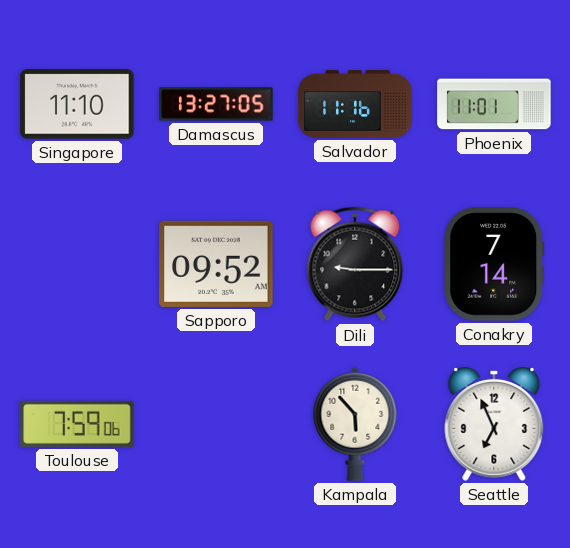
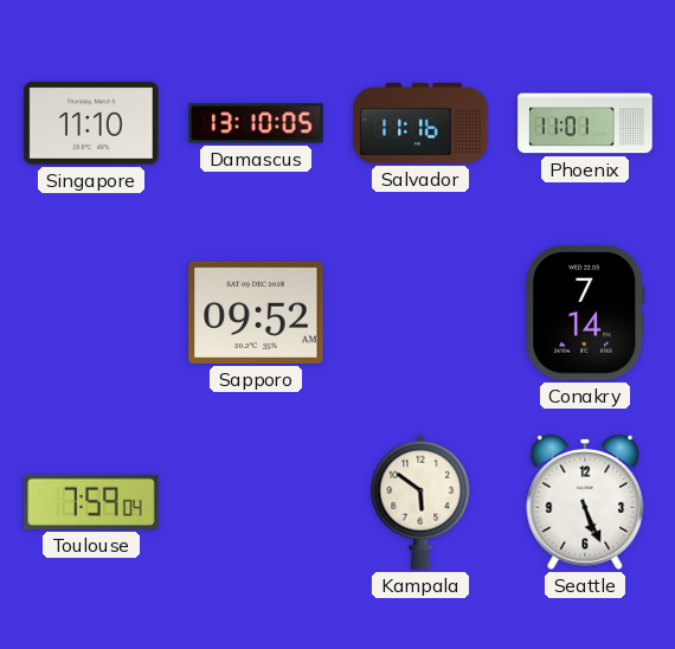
Damascus: 13:27 -> 13:10
Dili: 9:15 -> none
Toulouse: 7:59:06 -> 7:59:04
Kampala: 5:53 -> 5:51
Seattle: 6:56 -> 5:26
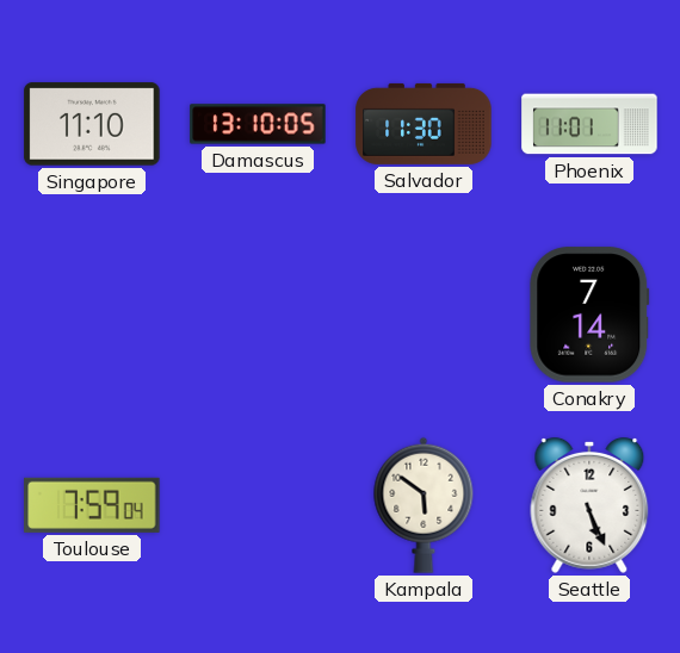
Salvador: 11:16 -> 11:30
Sapporo: 09:52 -> none
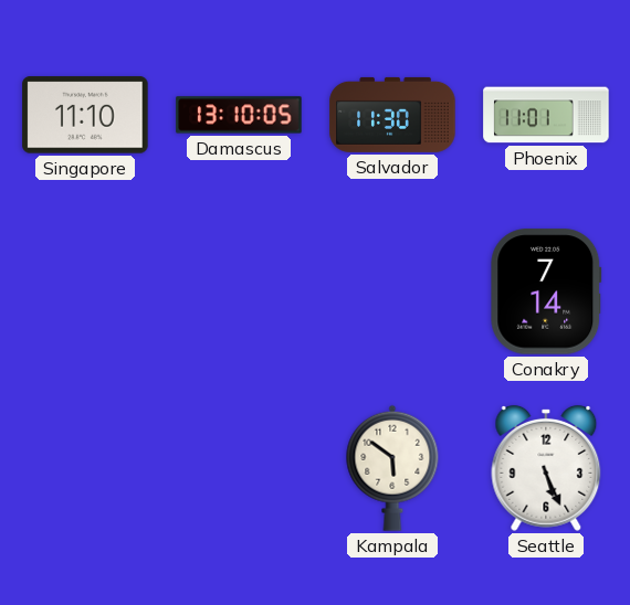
Toulouse: 7:59 -> none
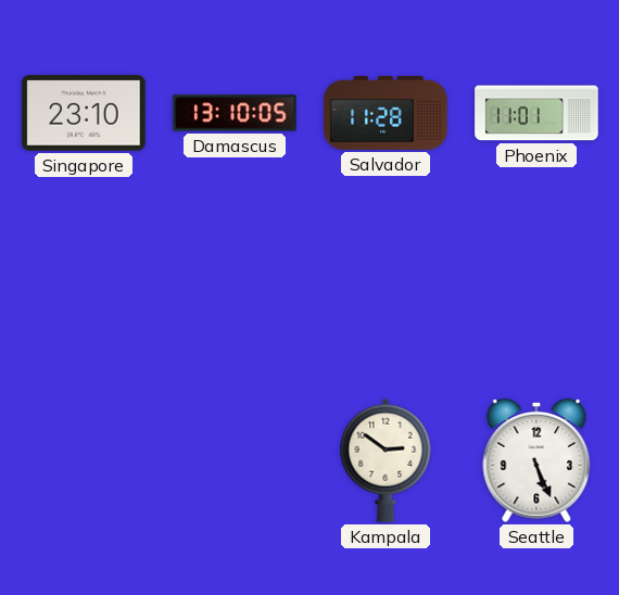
Singapore: 11:10 -> 23:10
Salvador: 11:30 -> 11:28
Conakry: 7:14 -> none
Kampala: 5:51 -> 2:51
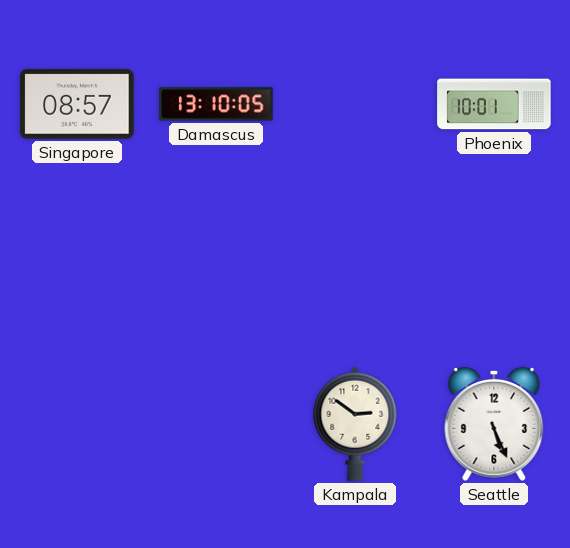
Singapore: 23:10 -> 08:57
Salvador: 11:28 -> none
Phoenix: 11:01 -> 10:01
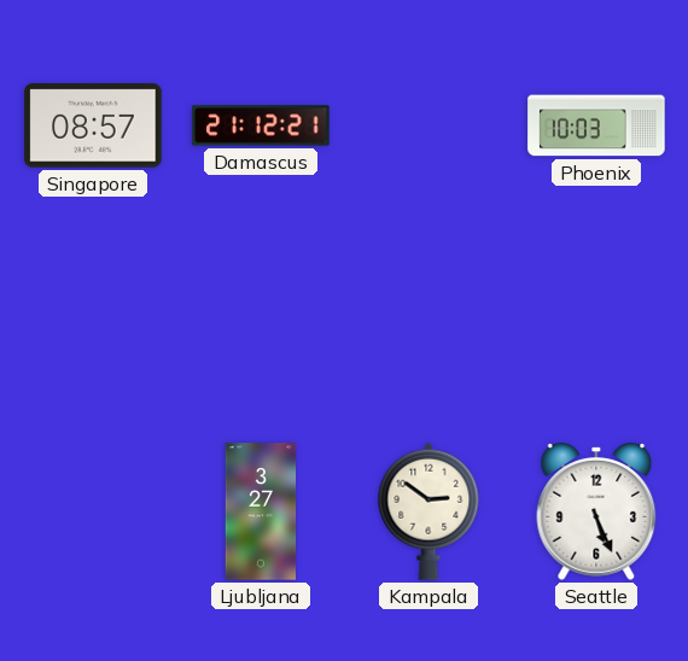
Damascus: 13:10 -> 21:12
Phoenix: 10:01 -> 10:03
Ljubljana: none -> 3:27
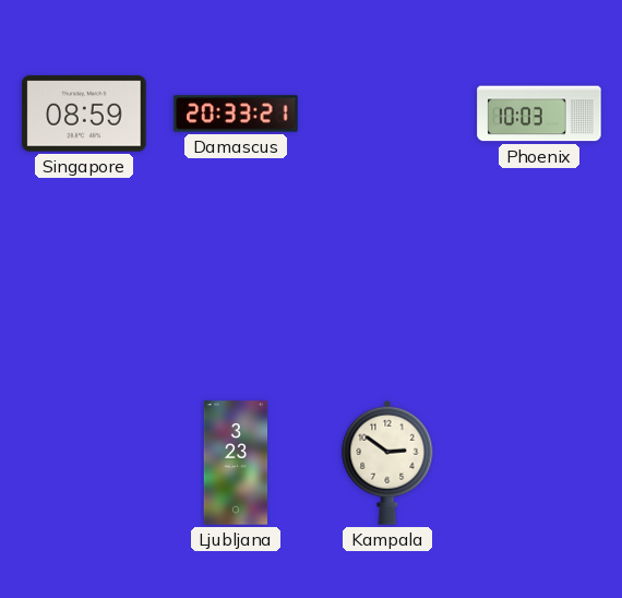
Singapore: 08:57 -> 08:59
Damascus: 21:12 -> 20:33
Ljubljana: 3:27 -> 3:23
Seattle: 5:26 -> none
